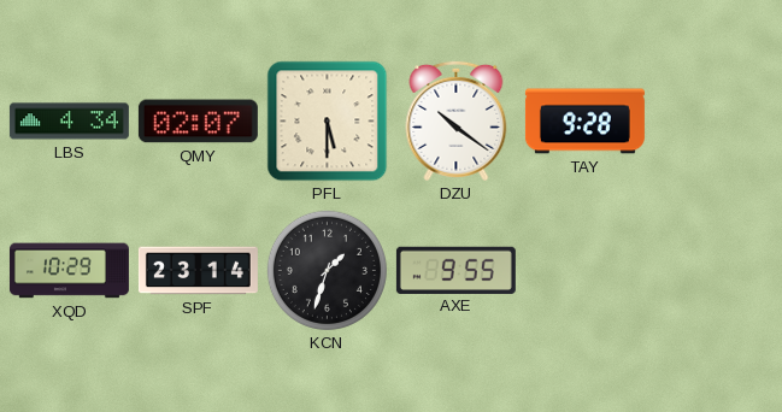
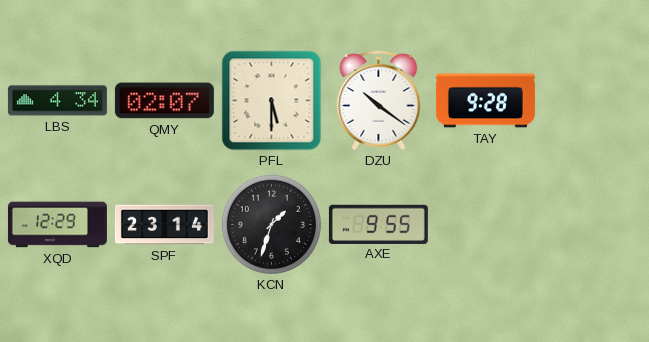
XQD: 10:29 -> 12:29
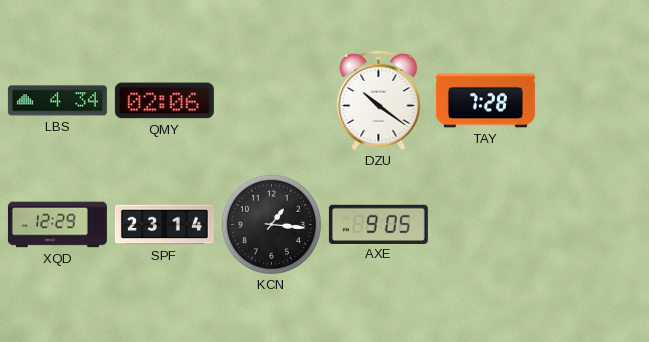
QMY: 02:07 -> 02:06
PFL: 5:30 -> none
TAY: 9:28 -> 7:28
KCN: 1:33 -> 1:16
AXE: 9:55 -> 9:05
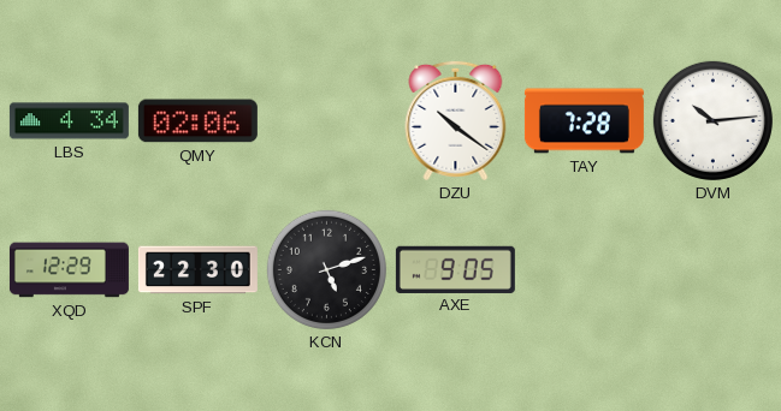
DVM: none -> 10:14
SPF: 23:14 -> 22:30
KCN: 1:16 -> 5:12
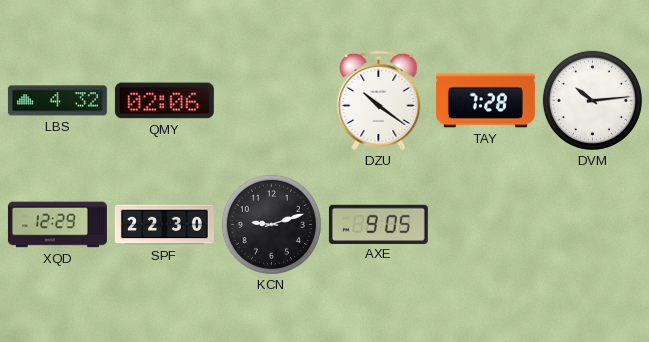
LBS: 4:34 -> 4:32
KCN: 5:12 -> 9:12
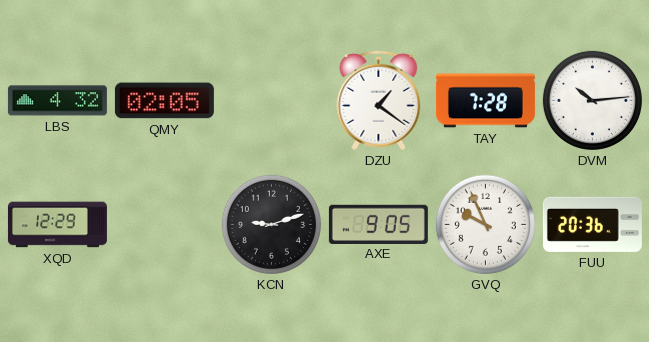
QMY: 02:06 -> 02:05
DZU: 10:21 -> 1:21
SPF: 22:30 -> none
GVQ: none -> 9:56
FUU: none -> 20:36
